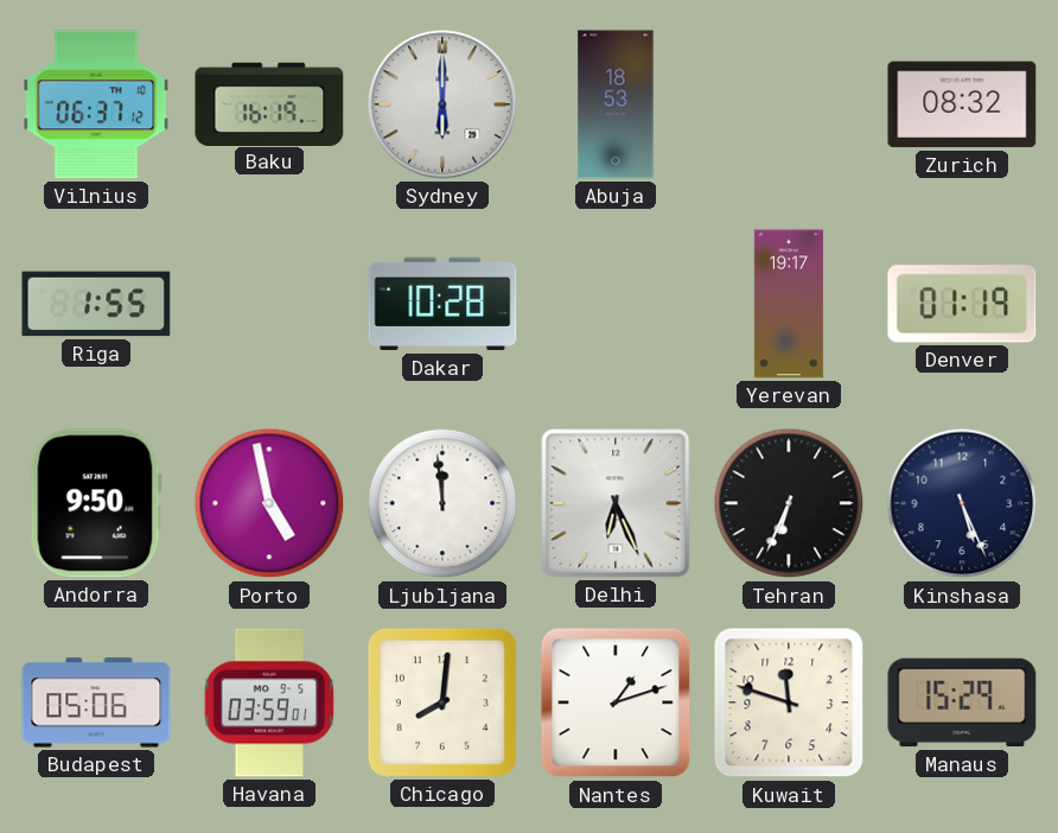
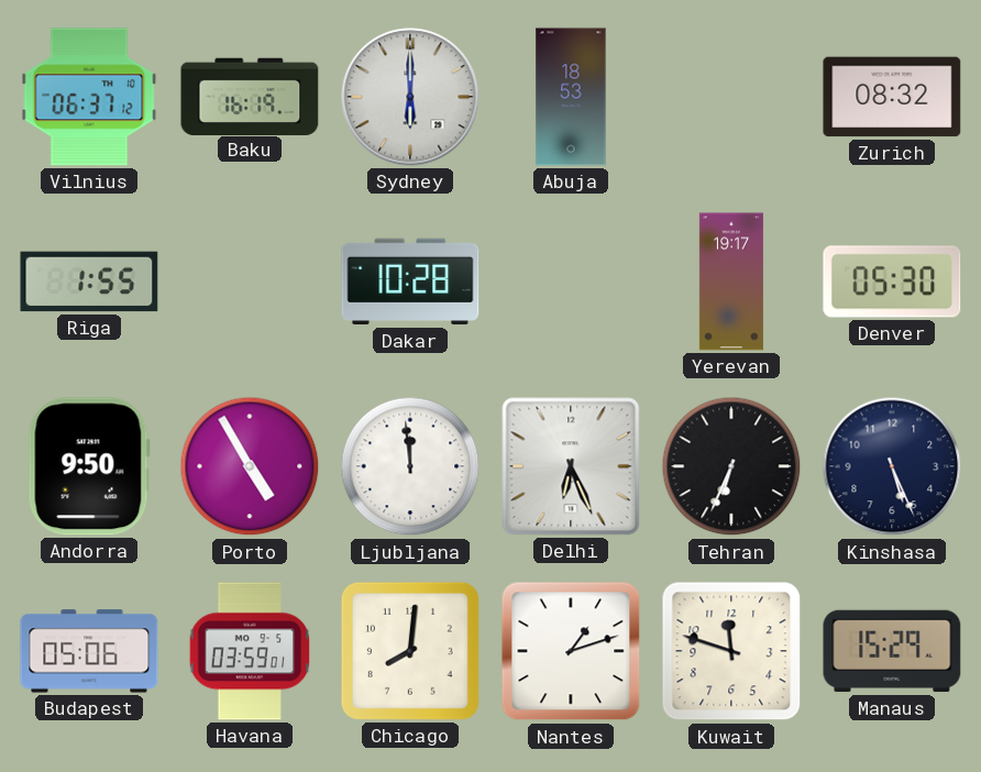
Denver: 01:19 -> 05:30
Porto: 4:58 -> 4:55
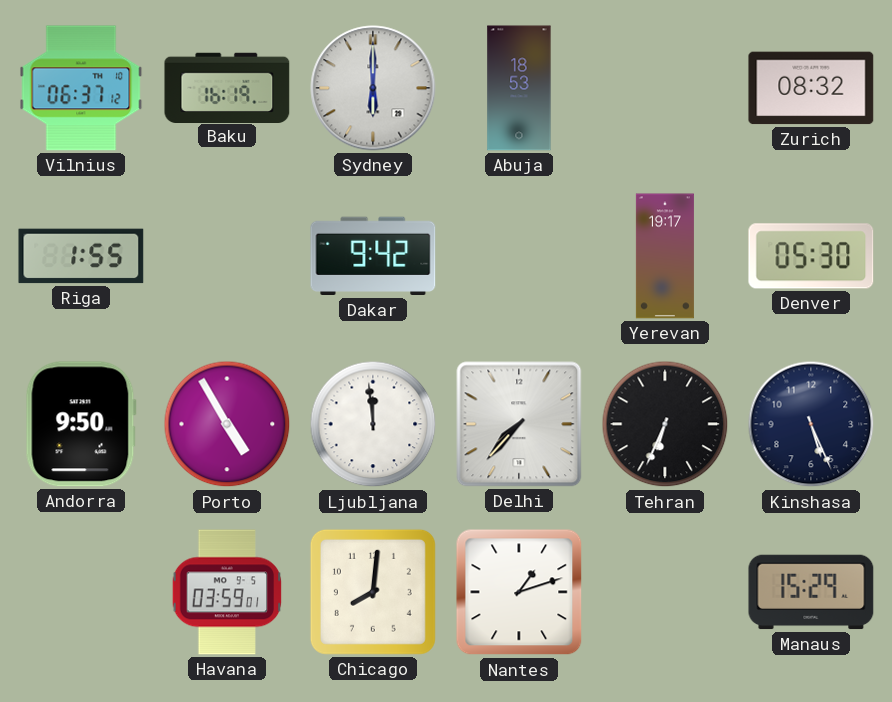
Dakar: 10:28 -> 9:42
Delhi: 6:26 -> 7:37
Budapest: 05:06 -> none
Kuwait: 11:48 -> none
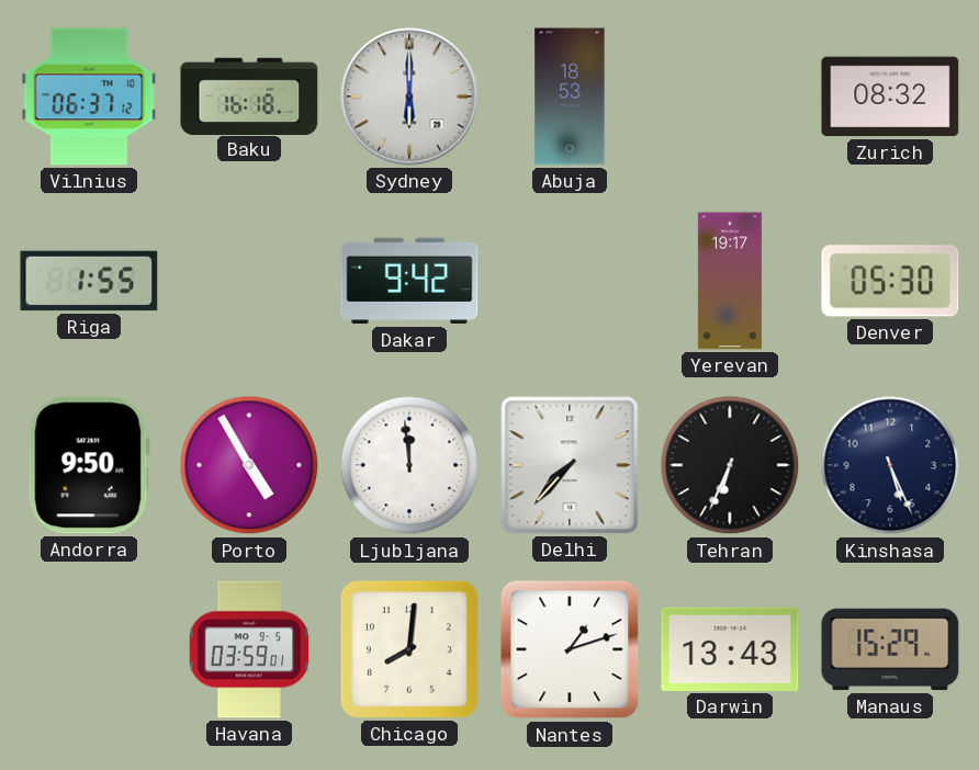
Baku: 16:19 -> 16:18
Darwin: none -> 13:43
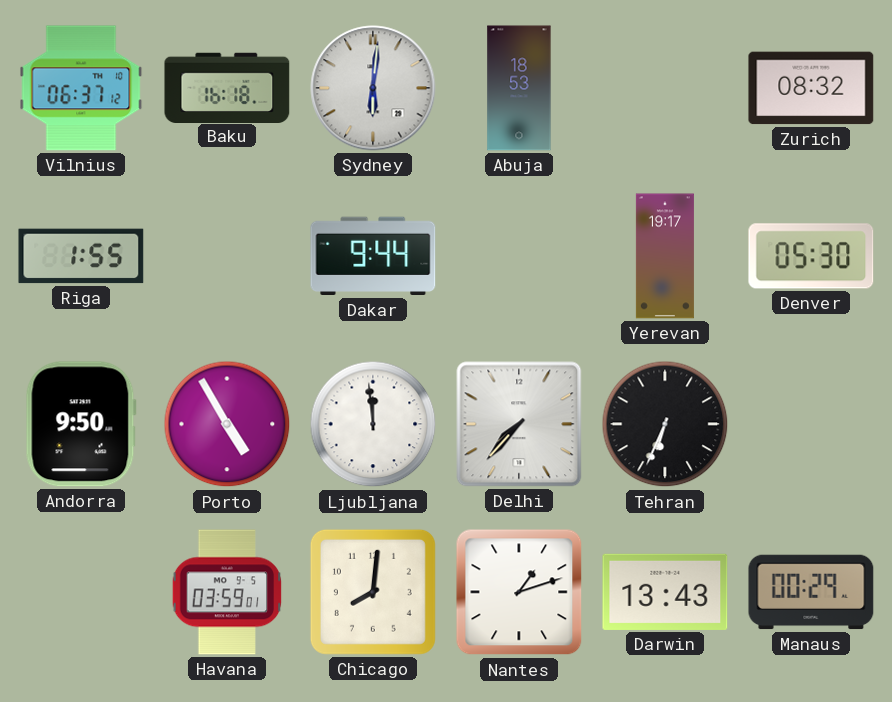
Sydney: 6:00 -> 6:01
Dakar: 9:42 -> 9:44
Kinshasa: 5:26 -> none
Manaus: 15:29 -> 00:29
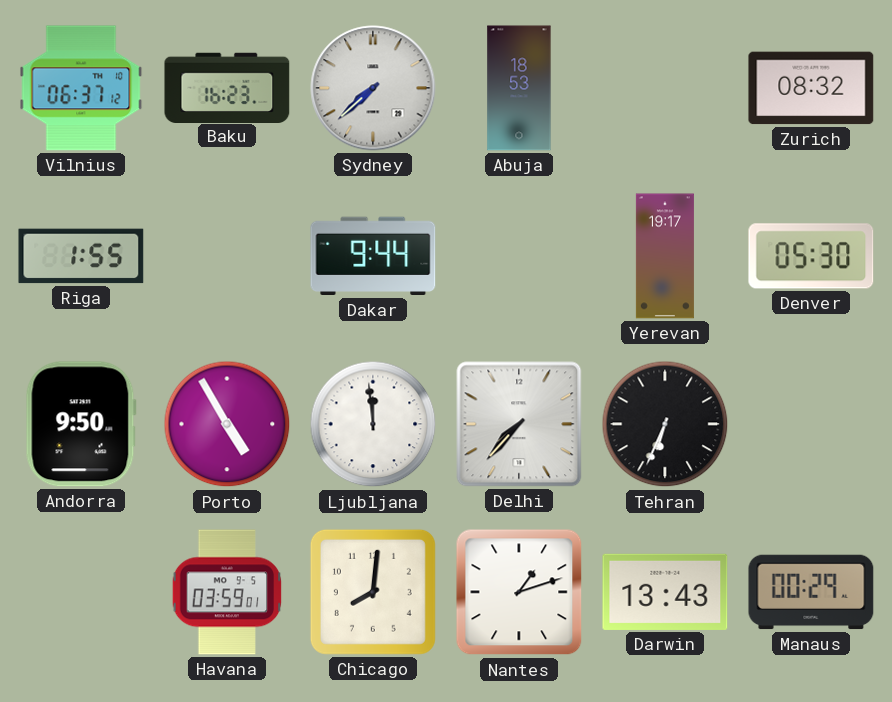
Baku: 16:18 -> 16:23
Sydney: 6:01 -> 7:38
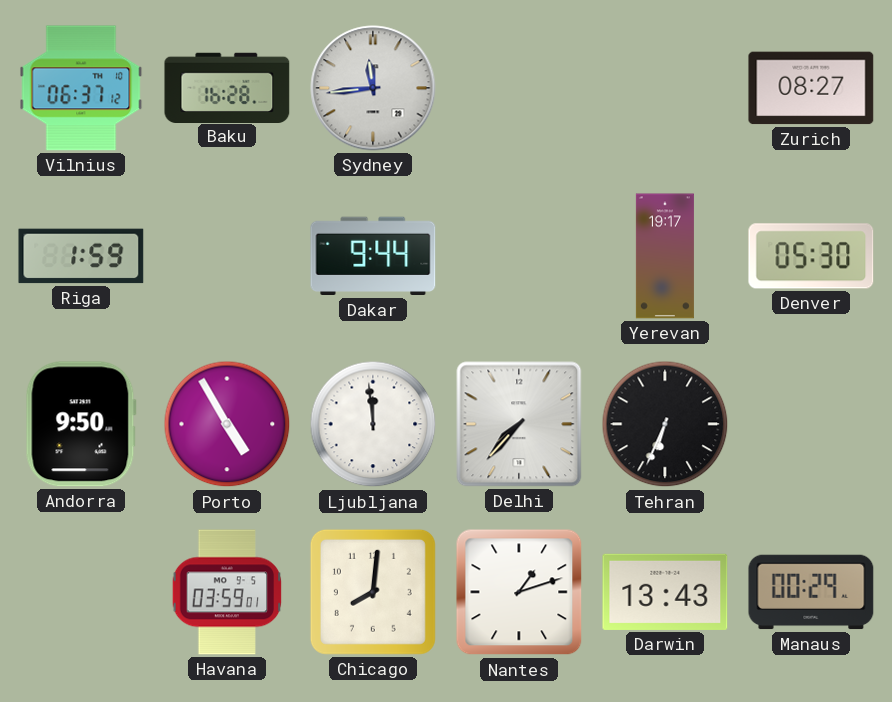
Baku: 16:23 -> 16:28
Sydney: 7:38 -> 11:44
Abuja: 18:53 -> none
Zurich: 08:32 -> 08:27
Riga: 1:55 -> 1:59
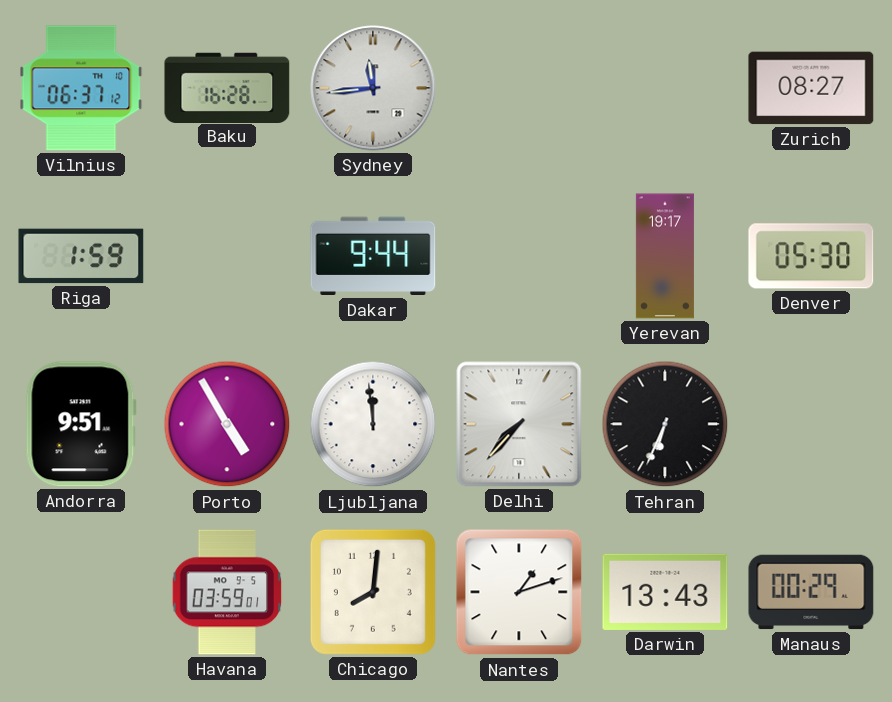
Andorra: 9:50 -> 9:51
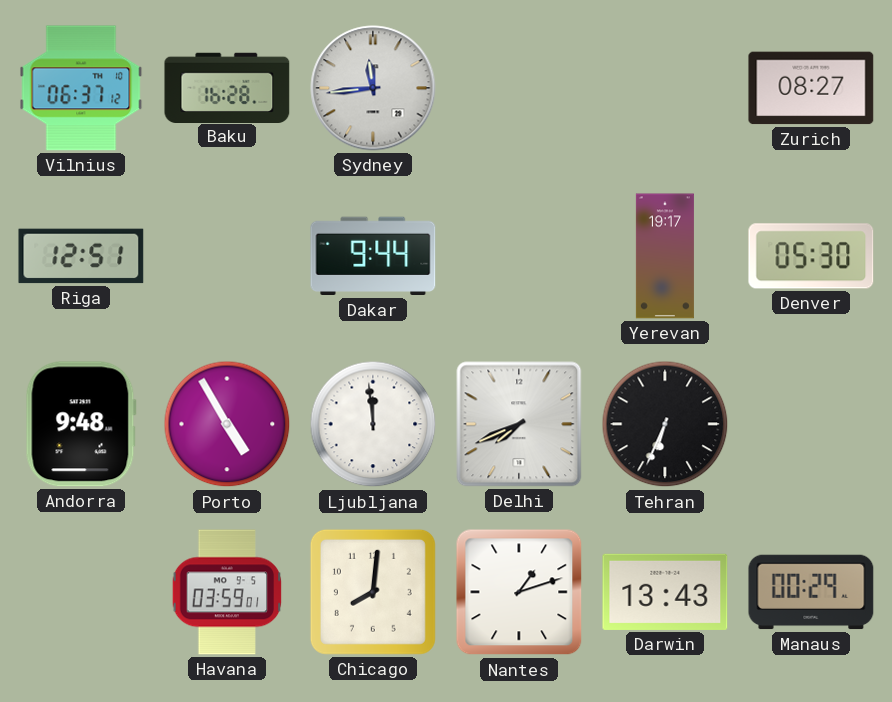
Riga: 1:59 -> 12:51
Andorra: 9:51 -> 9:48
Delhi: 7:37 -> 7:41
